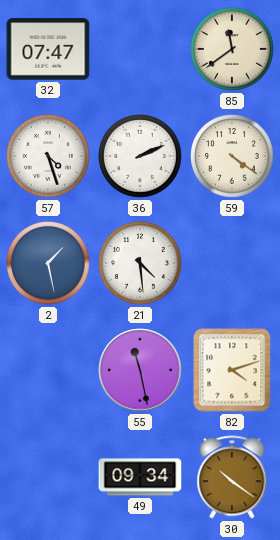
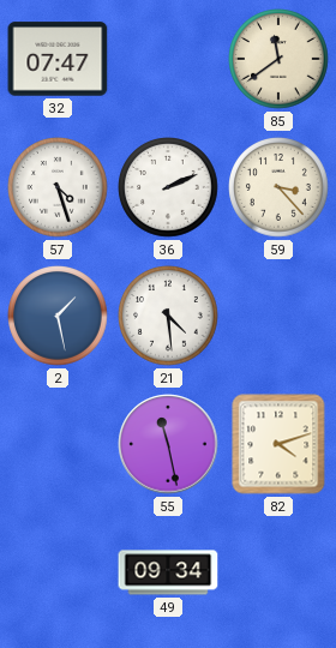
59: 4:21 -> 3:23
30: 10:21 -> none
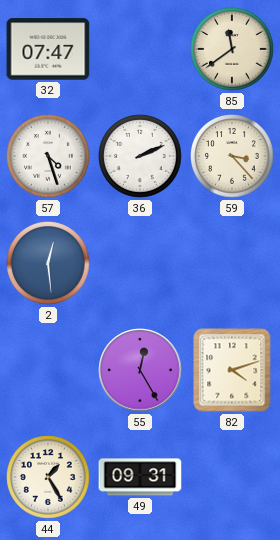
2: 1:28 -> 12:29
21: 4:29 -> none
55: 11:28 -> 12:25
44: none -> 1:25
49: 09:34 -> 09:31
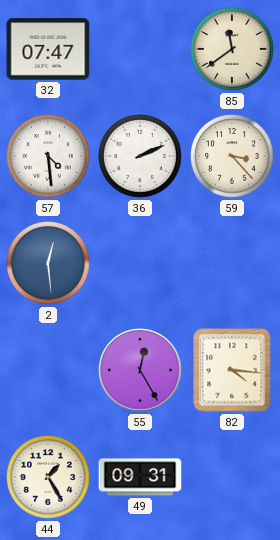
57: 4:27 -> 4:29
82: 4:12 -> 4:16
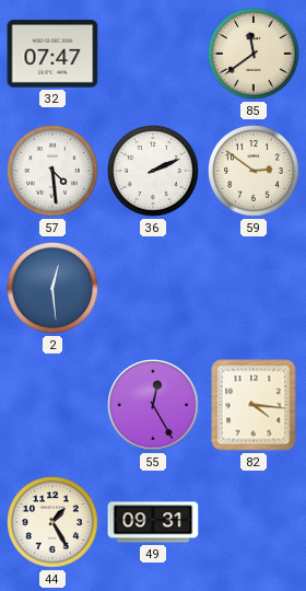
59: 3:23 -> 2:51
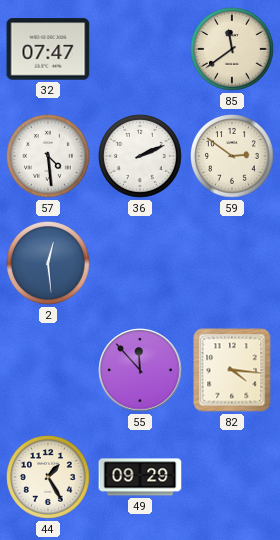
55: 12:25 -> 11:53
49: 09:31 -> 09:29
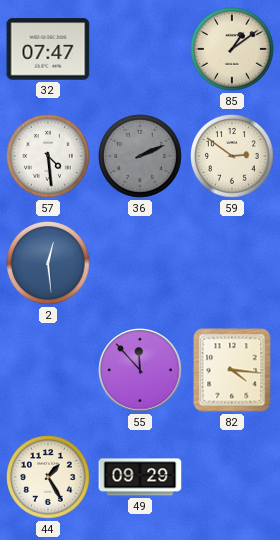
85: 11:39 -> 1:09
36 dial: white -> grey
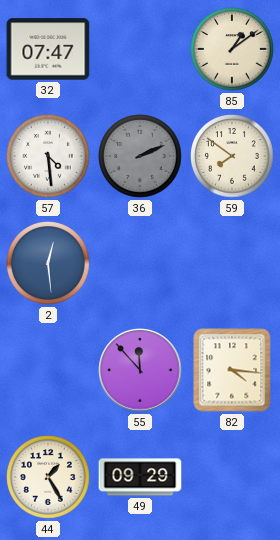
59: 2:51 -> 7:51
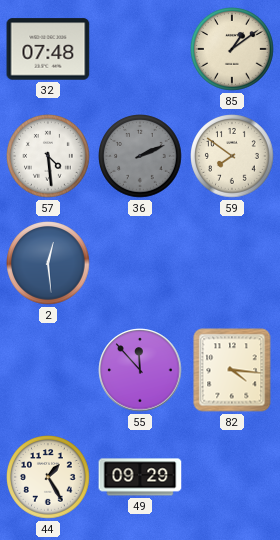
32: 07:47 -> 07:48
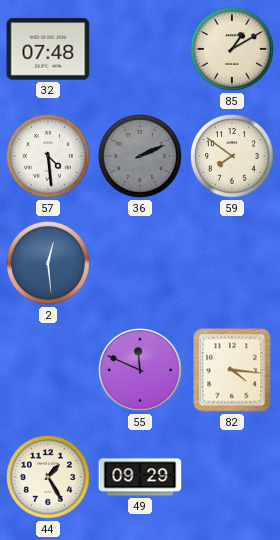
85: 1:09 -> 1:10
55: 11:53 -> 11:49
